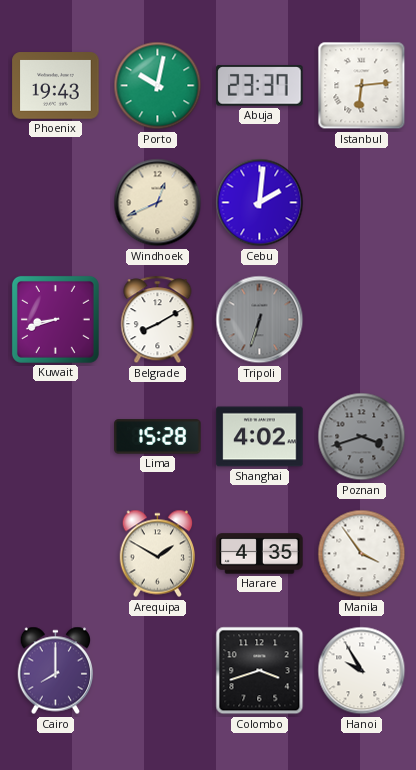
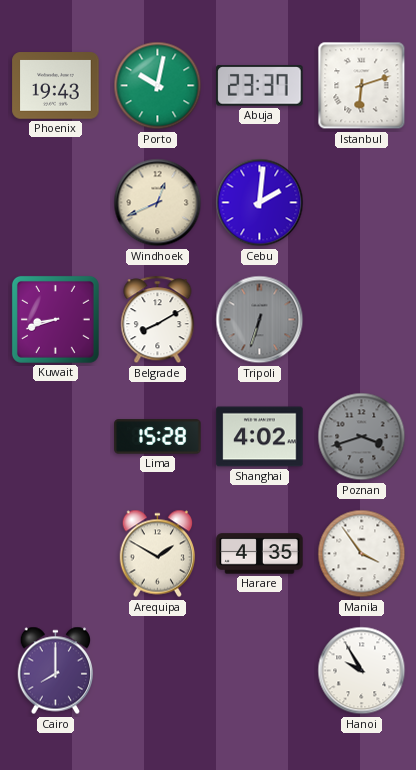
Istanbul: 6:14 -> 6:12
Colombo: 3:42 -> none
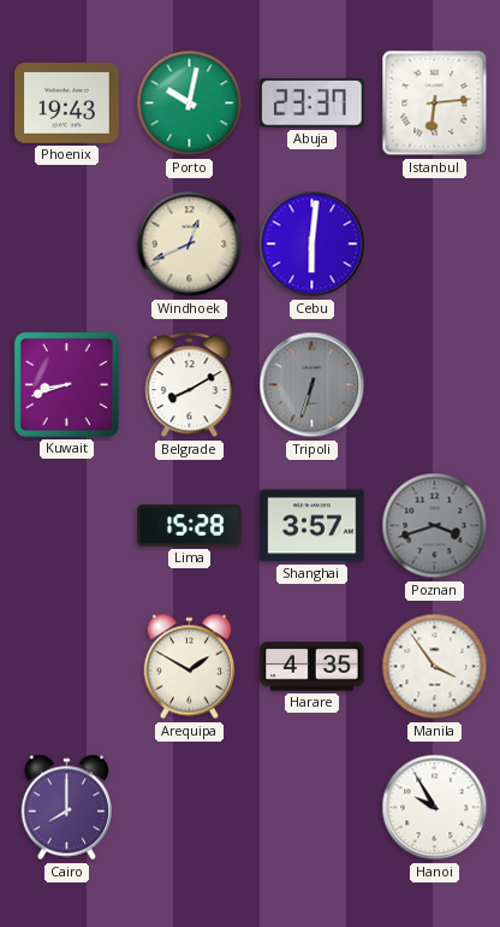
Istanbul: 6:12 -> 6:14
Cebu: 2:01 -> 6:01
Shanghai: 4:02 -> 3:57
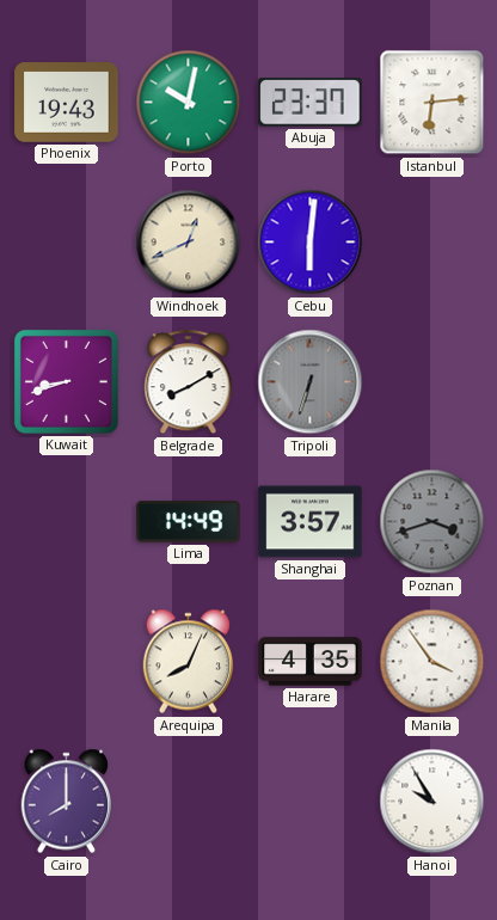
Lima: 15:28 -> 14:49
Arequipa: 1:50 -> 8:04
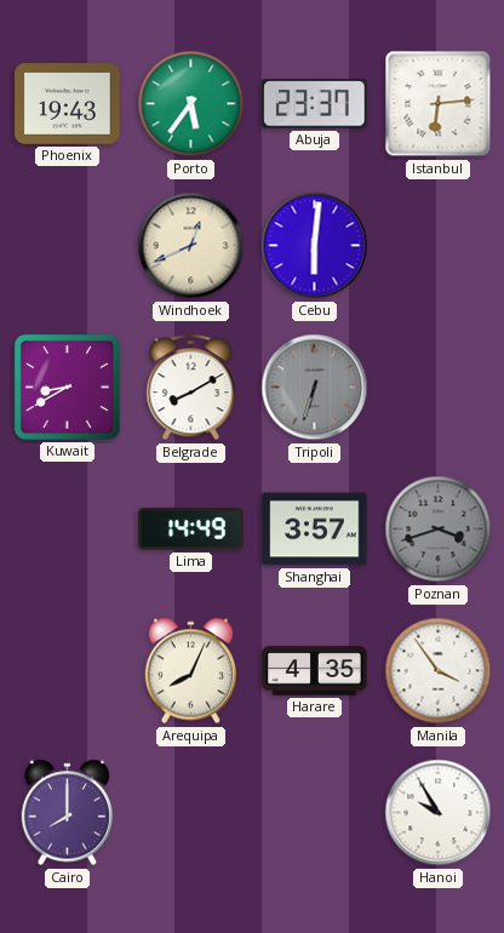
Porto: 10:02 -> 5:36
Kuwait: 8:42 -> 8:40
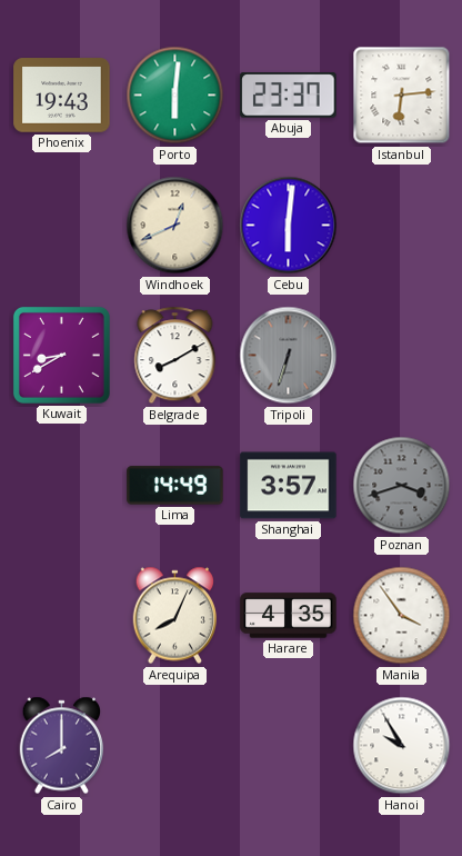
Porto: 5:36 -> 6:01
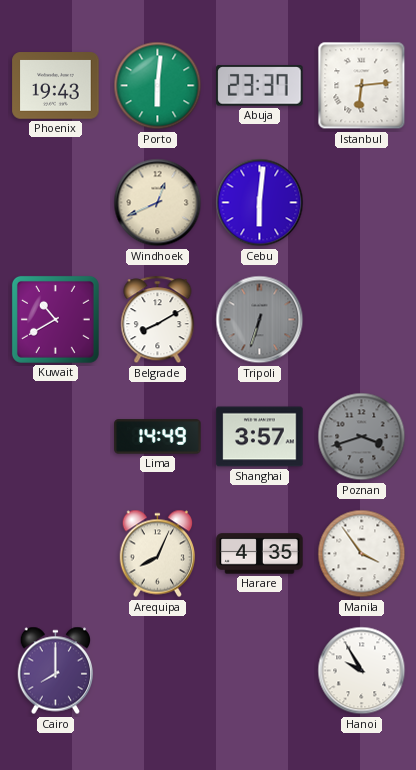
Kuwait: 8:40 -> 10:40
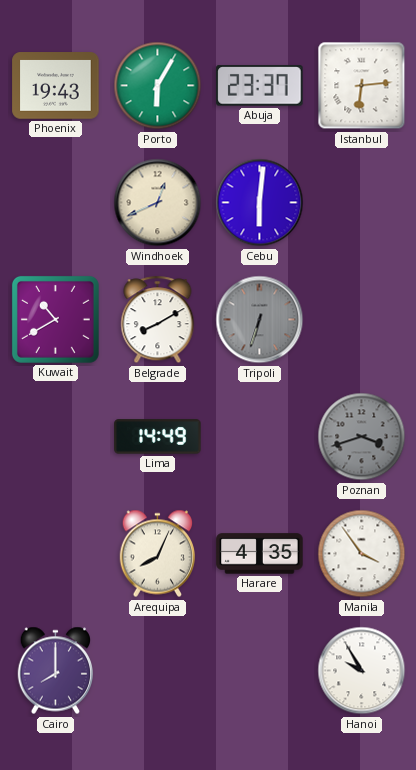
Porto: 6:01 -> 6:05
Shanghai: 3:57 -> none
